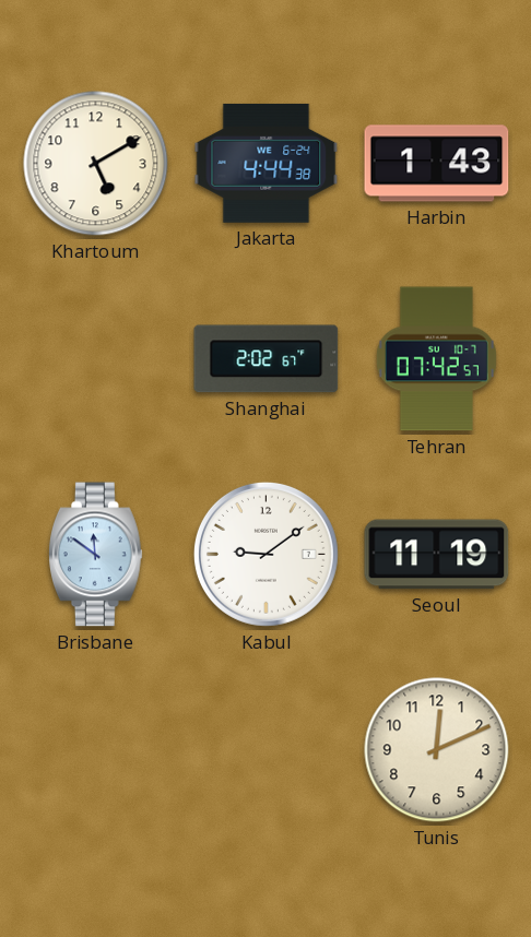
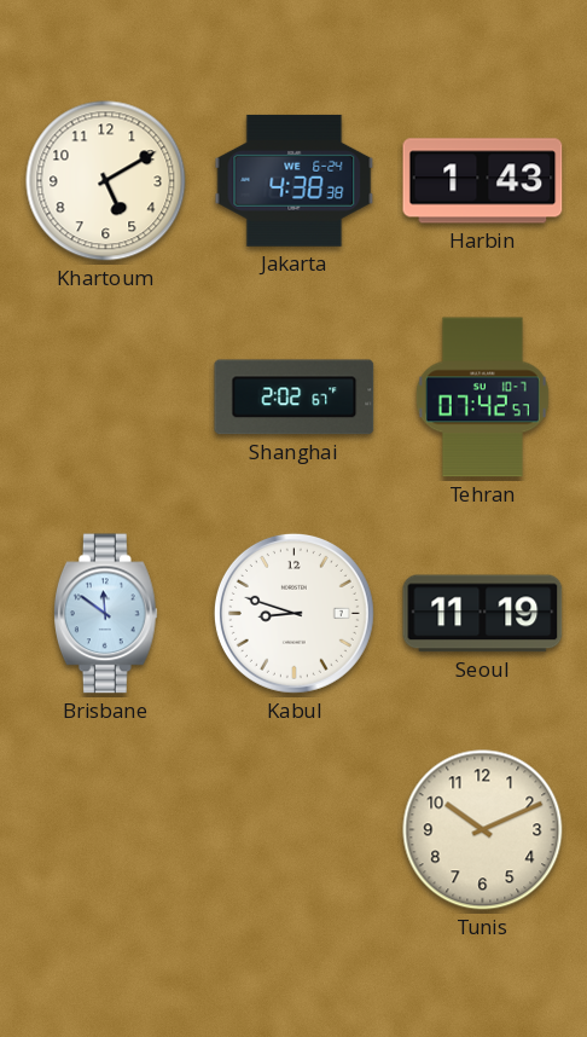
Jakarta: 4:44 -> 4:38
Kabul: 9:09 -> 8:48
Tunis: 12:11 -> 10:11
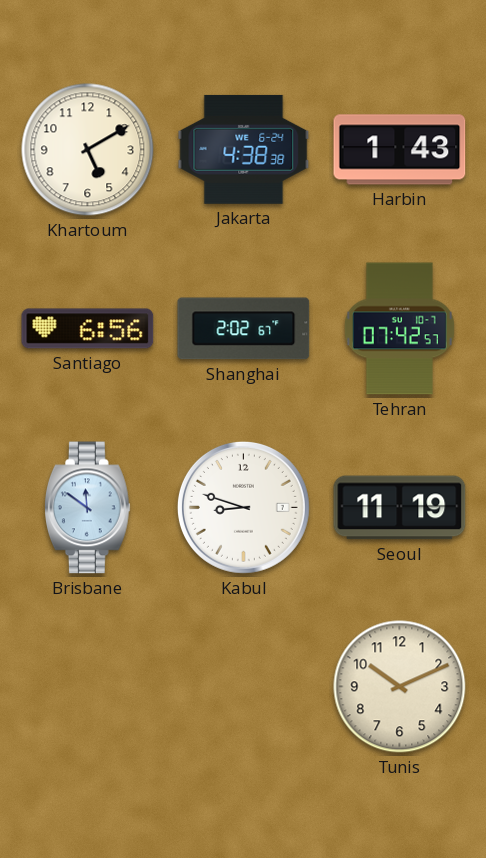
Santiago: none -> 6:56
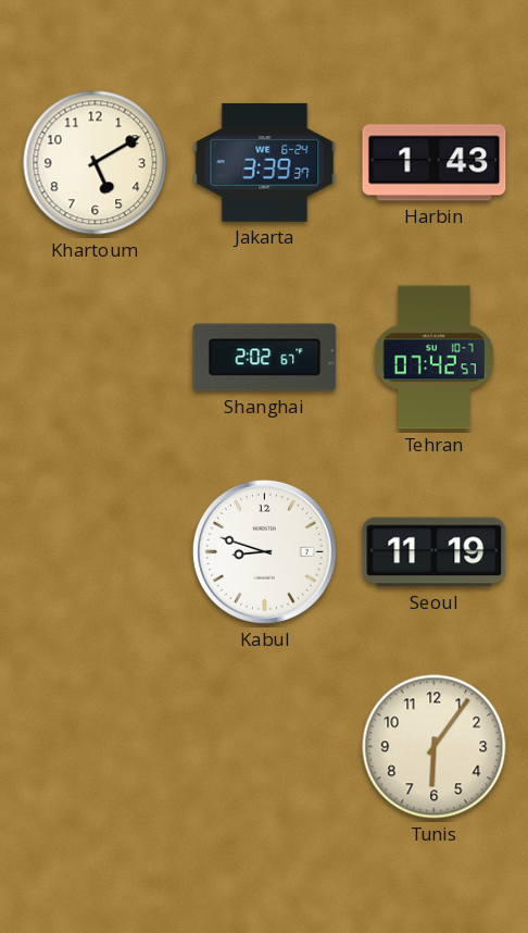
Jakarta: 4:38 -> 3:39
Santiago: 6:56 -> none
Brisbane: 11:51 -> none
Tunis: 10:11 -> 6:06
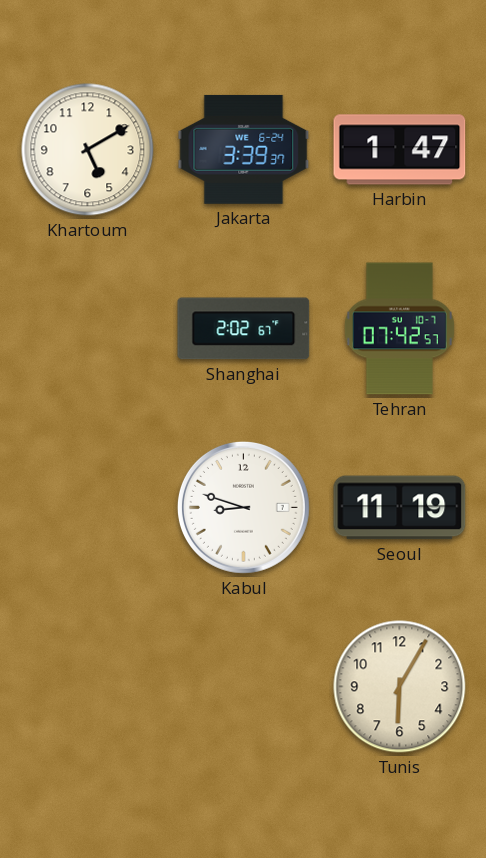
Harbin: 1:43 -> 1:47
Tunis: 6:06 -> 6:05
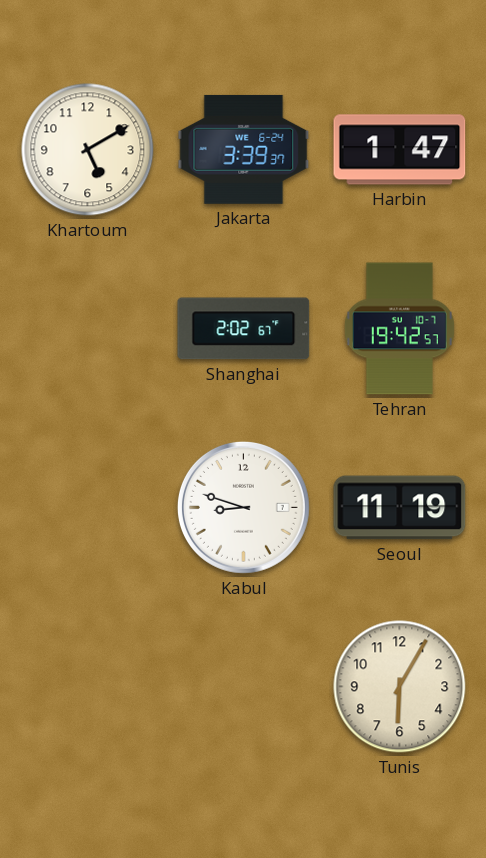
Tehran: 07:42 -> 19:42
